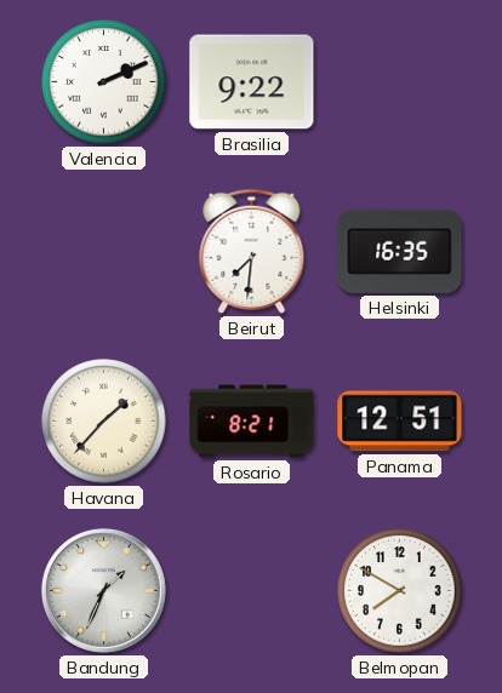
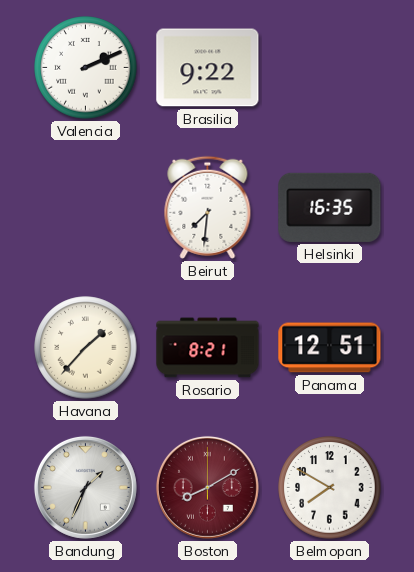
Boston: none -> 8:10
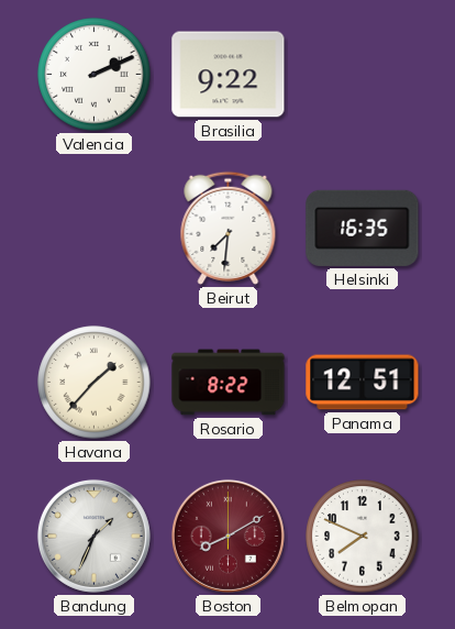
Rosario: 8:21 -> 8:22
Belmopan: 7:50 -> 7:49
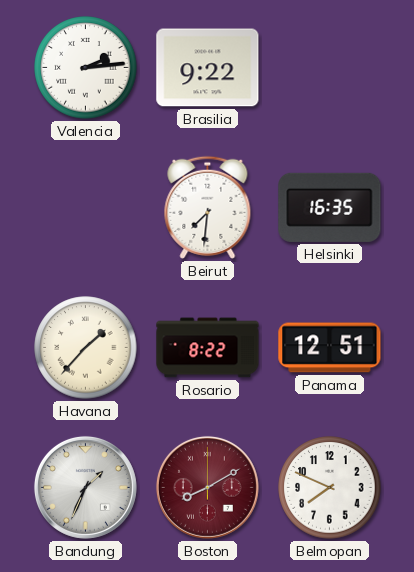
Valencia: 2:11 -> 2:14
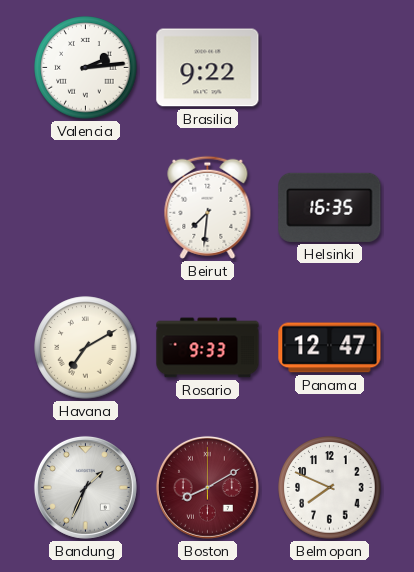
Havana: 1:37 -> 7:10
Rosario: 8:22 -> 9:33
Panama: 12:51 -> 12:47
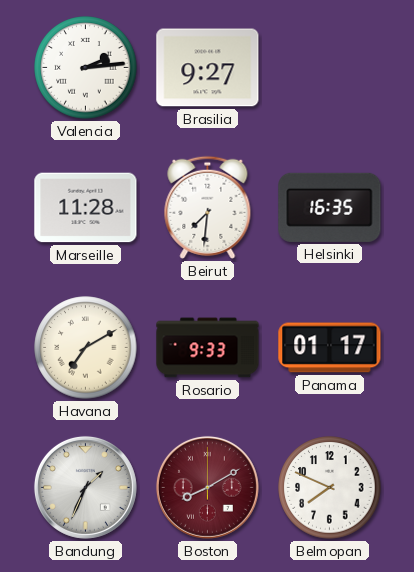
Brasilia: 9:22 -> 9:27
Marseille: none -> 11:28
Panama: 12:47 -> 01:17
